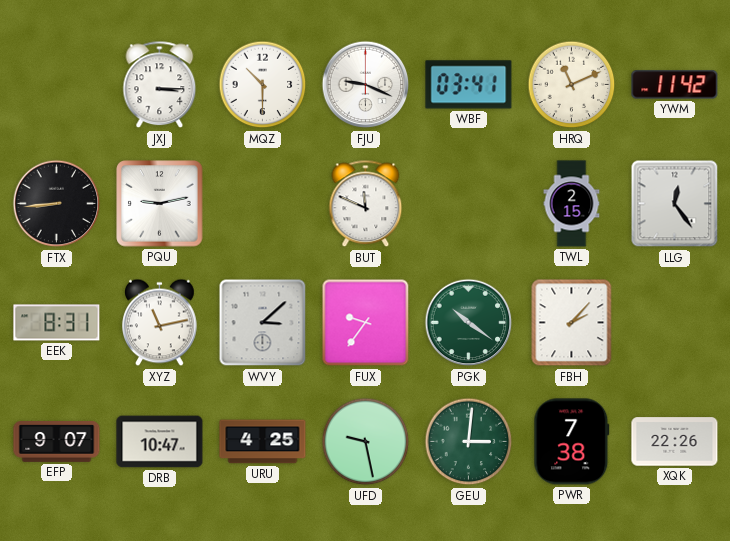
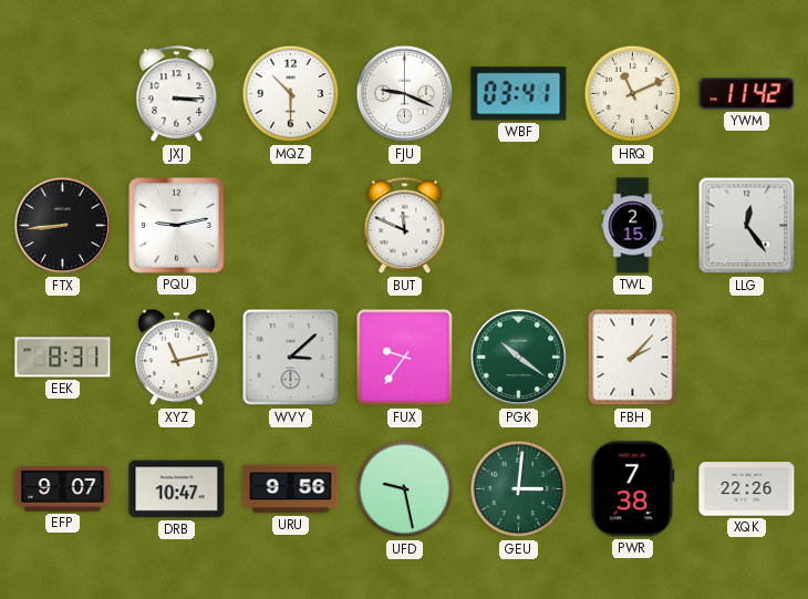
URU: 4:25 -> 9:56
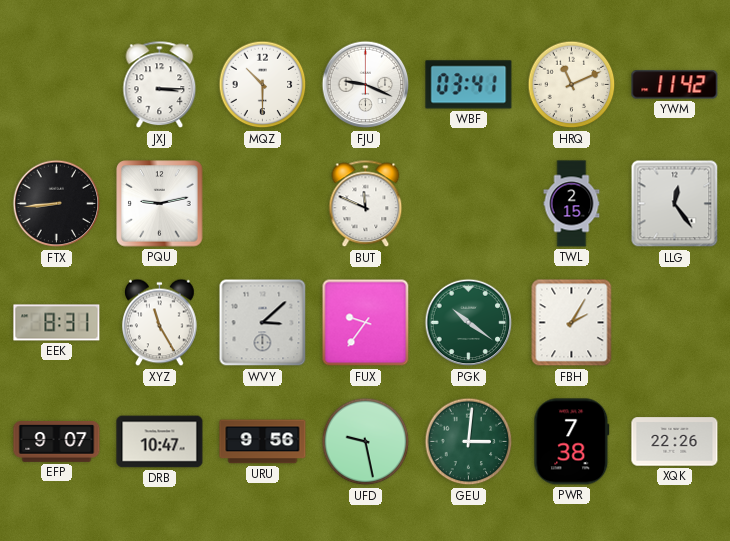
XYZ: 11:13 -> 11:25
FBH: 2:07 -> 2:05
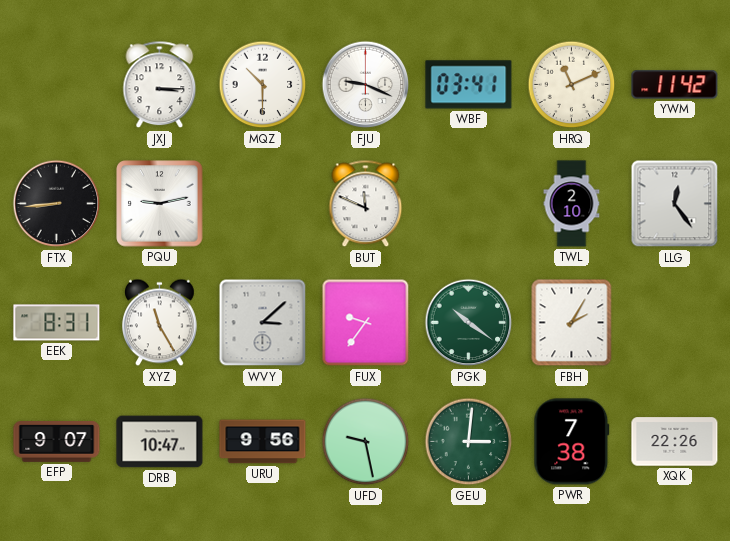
TWL: 2:15 -> 2:10
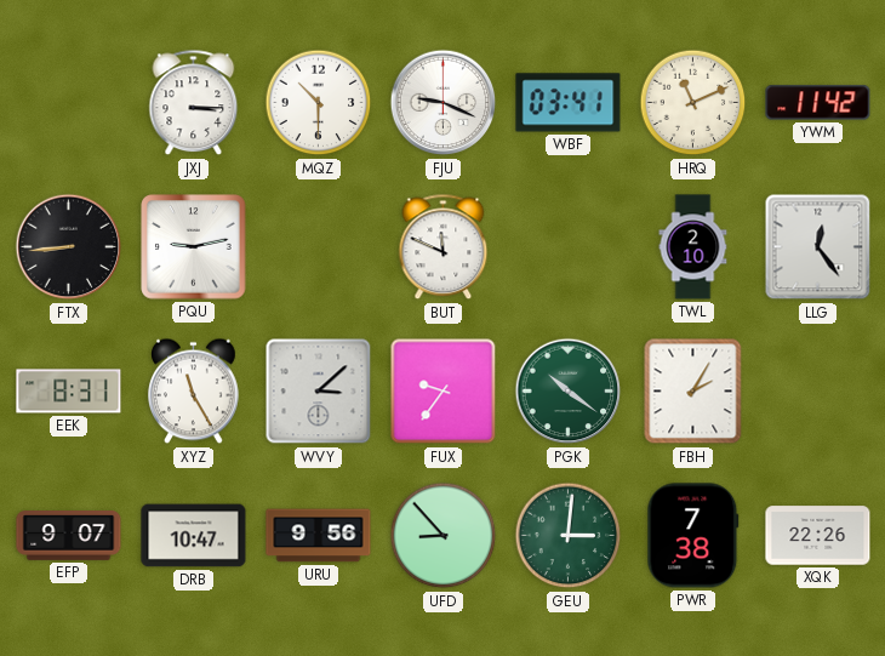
UFD: 9:28 -> 8:53
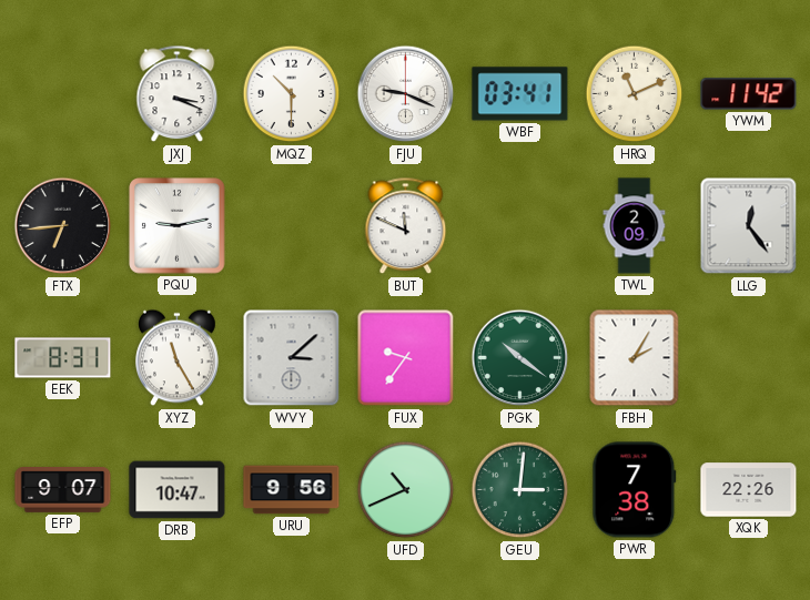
JXJ: 3:15 -> 3:19
FTX: 8:44 -> 6:44
TWL: 2:10 -> 2:09
UFD: 8:53 -> 10:41
